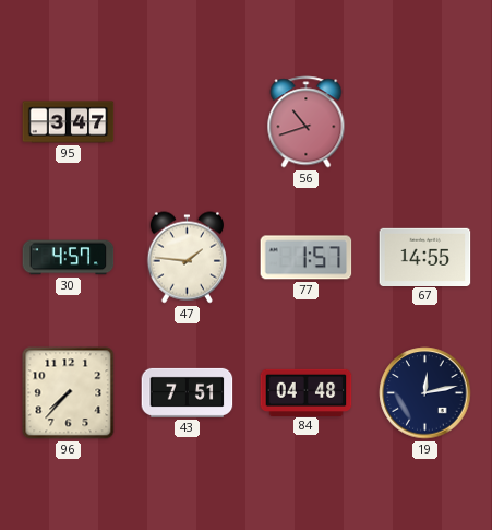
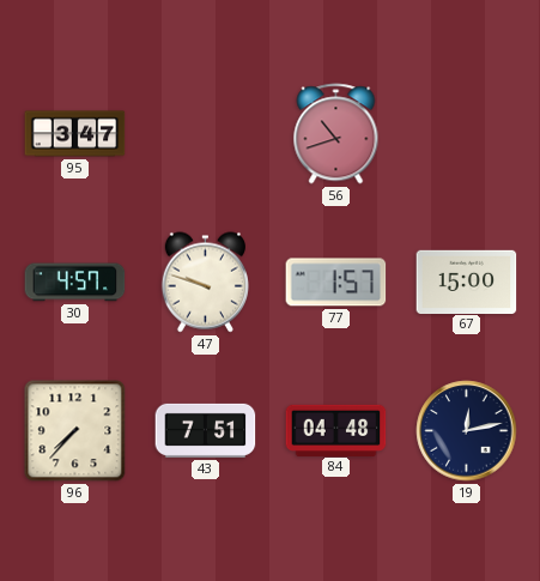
47: 1:46 -> 9:48
67: 14:55 -> 15:00
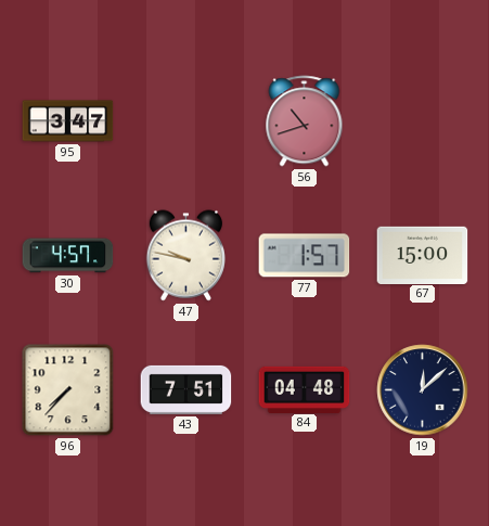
47: 9:48 -> 9:47
19: 12:13 -> 12:08
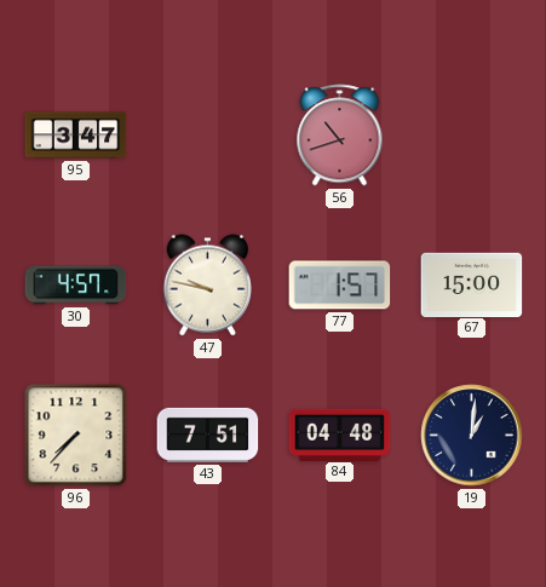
19: 12:08 -> 1:01
